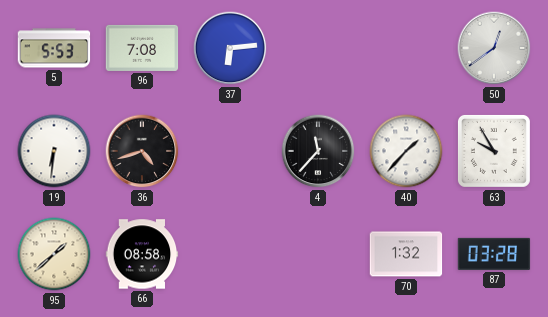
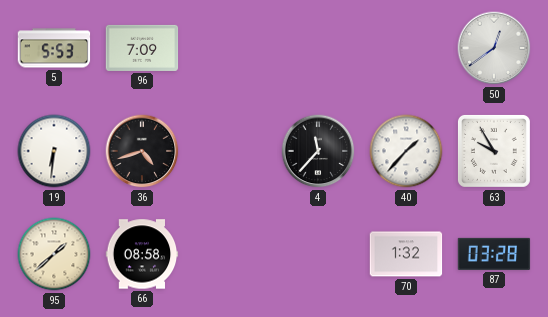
96: 7:08 -> 7:09
37: 6:14 -> none
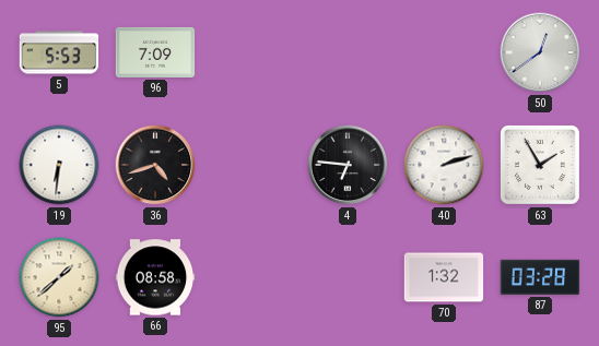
4: 11:37 -> 6:46
40: 1:37 -> 2:12
63: 9:55 -> 1:55
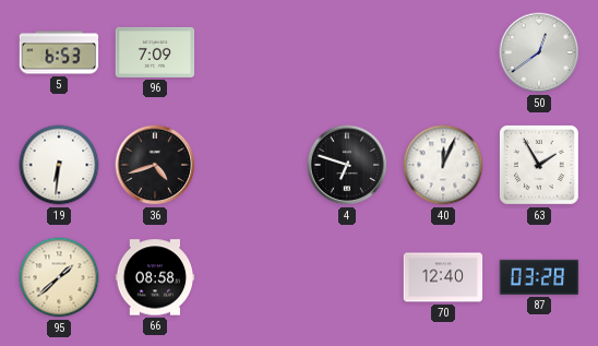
5: 5:53 -> 6:53
4: 6:46 -> 6:48
40: 2:12 -> 12:04
70: 1:32 -> 12:40
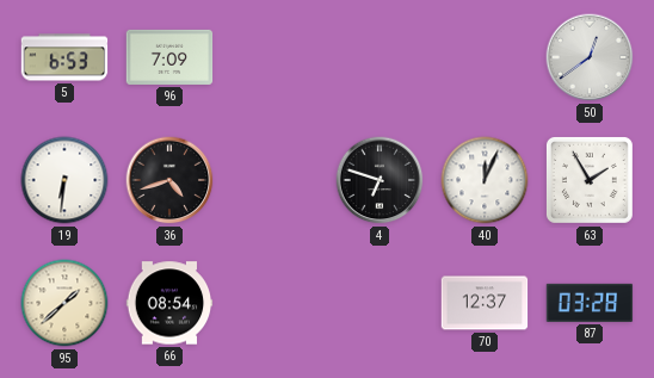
66: 08:58 -> 08:54
70: 12:40 -> 12:37
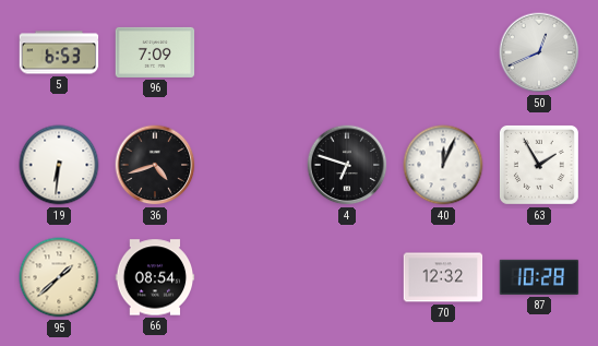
50: 12:39 -> 12:41
70: 12:37 -> 12:32
87: 03:28 -> 10:28
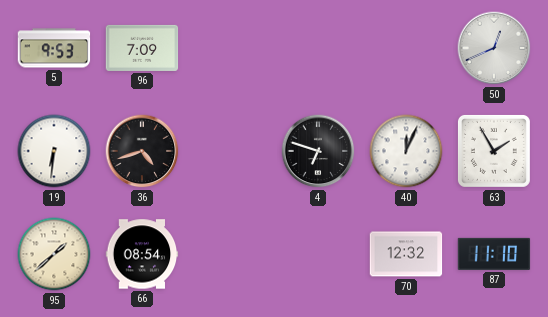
5: 6:53 -> 9:53
87: 10:28 -> 11:10
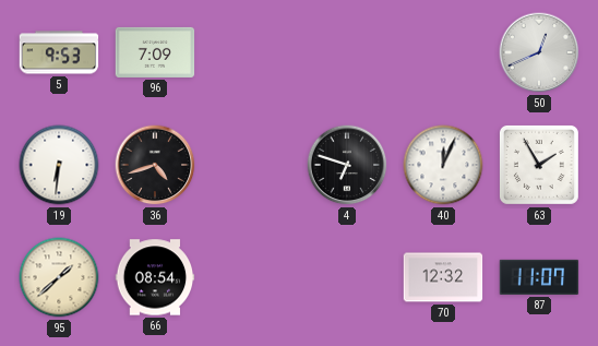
87: 11:10 -> 11:07
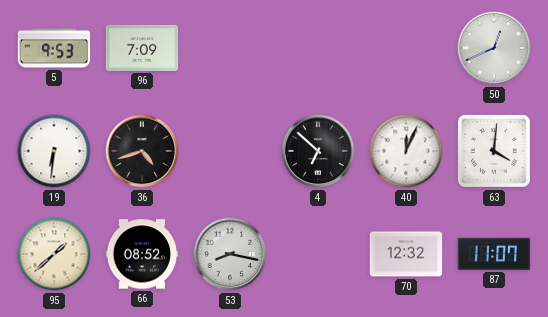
4: 6:48 -> 6:52
63: 1:55 -> 4:01
66: 08:54 -> 08:52
53: none -> 8:17
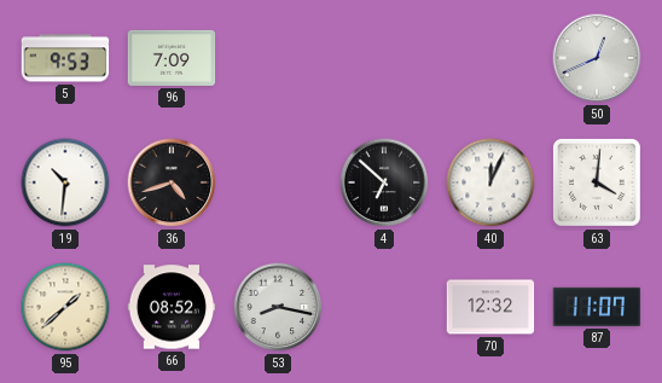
19: 6:31 -> 10:31
